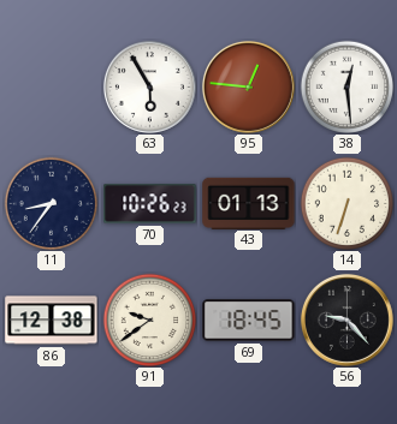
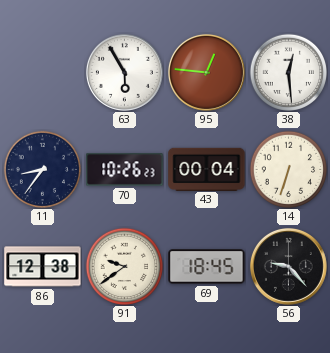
43: 01:13 -> 00:04
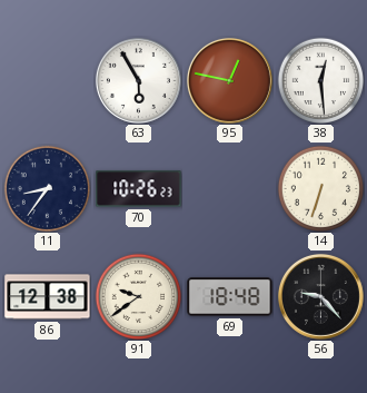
95: 12:46 -> 12:47
43: 00:04 -> none
69: 18:45 -> 18:48
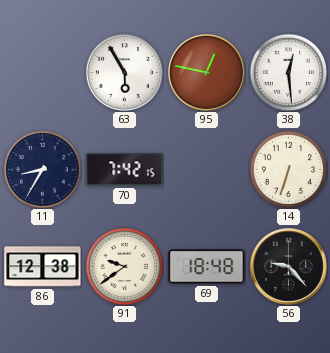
11: 8:36 -> 8:35
70: 10:26 -> 7:42
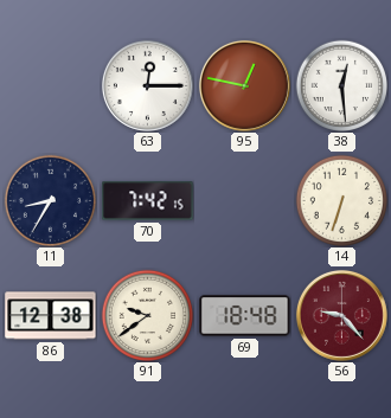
63: 5:55 -> 12:15
56 dial: black -> burgundy
